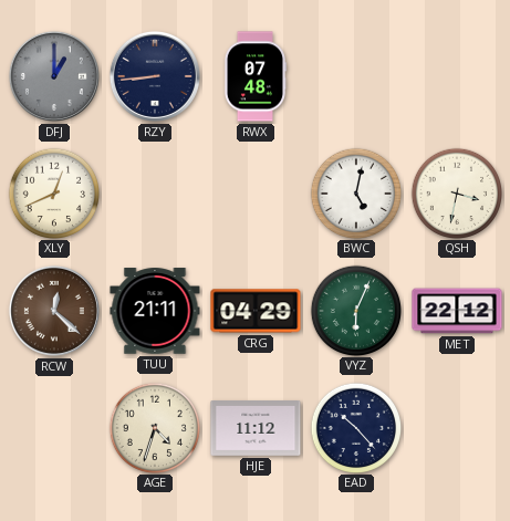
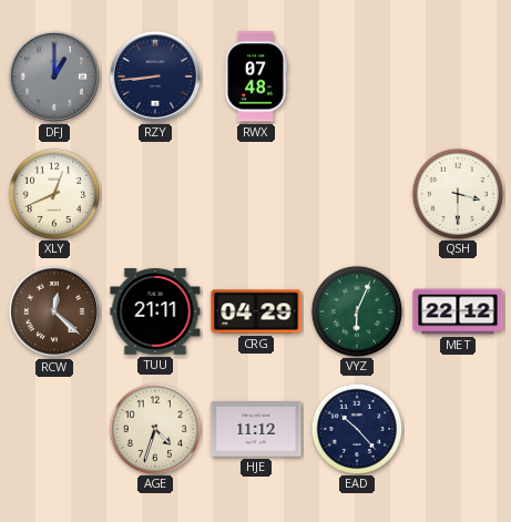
BWC: 5:02 -> none
QSH: 3:32 -> 3:30
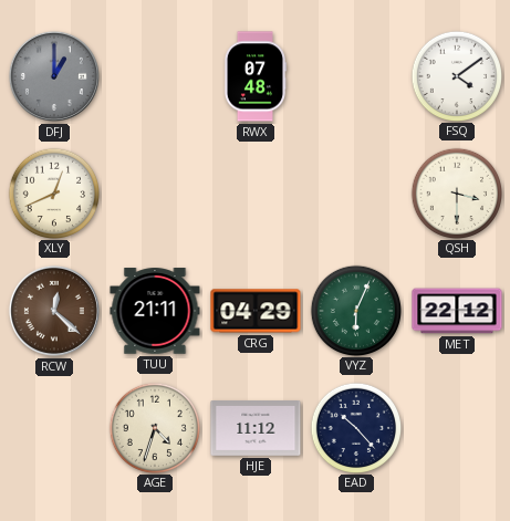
RZY: 8:44 -> none
FSQ: none -> 4:09
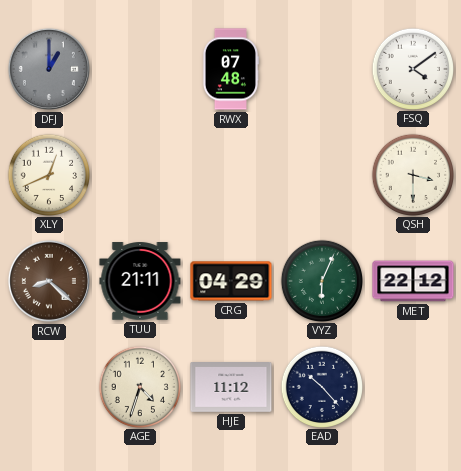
RCW: 12:22 -> 8:22
